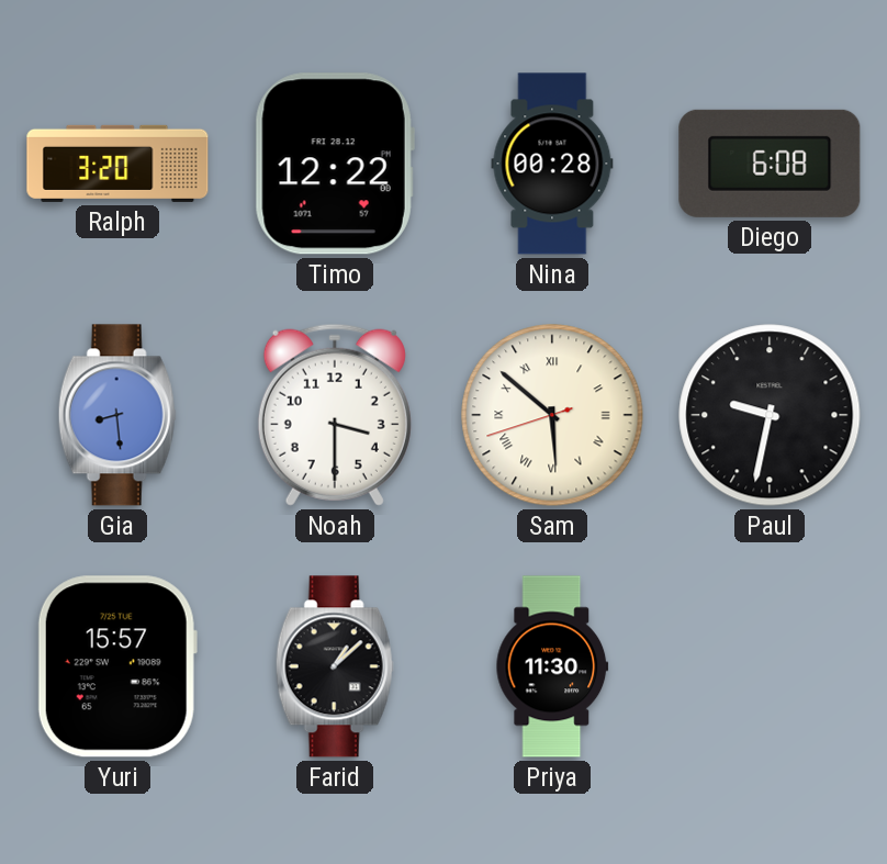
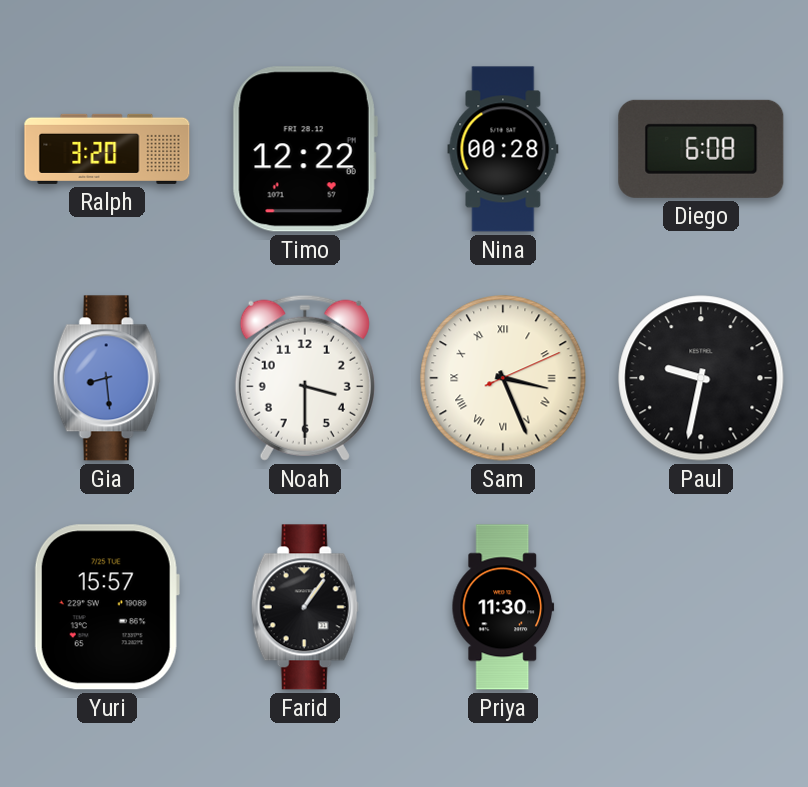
Sam: 5:51 -> 3:26
Farid: 1:08 -> 1:06
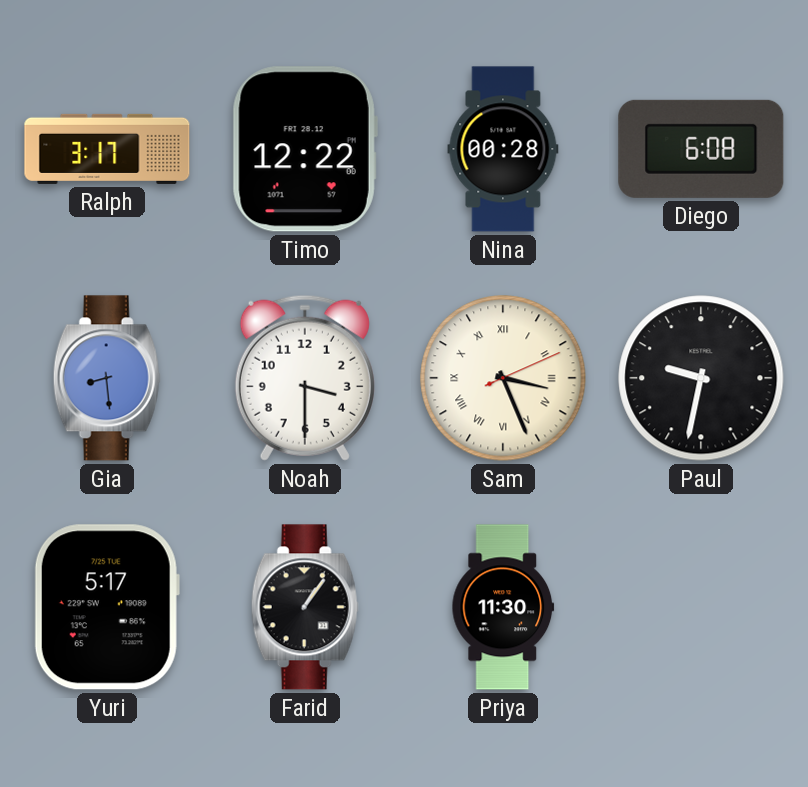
Ralph: 3:20 -> 3:17
Yuri: 15:57 -> 5:17
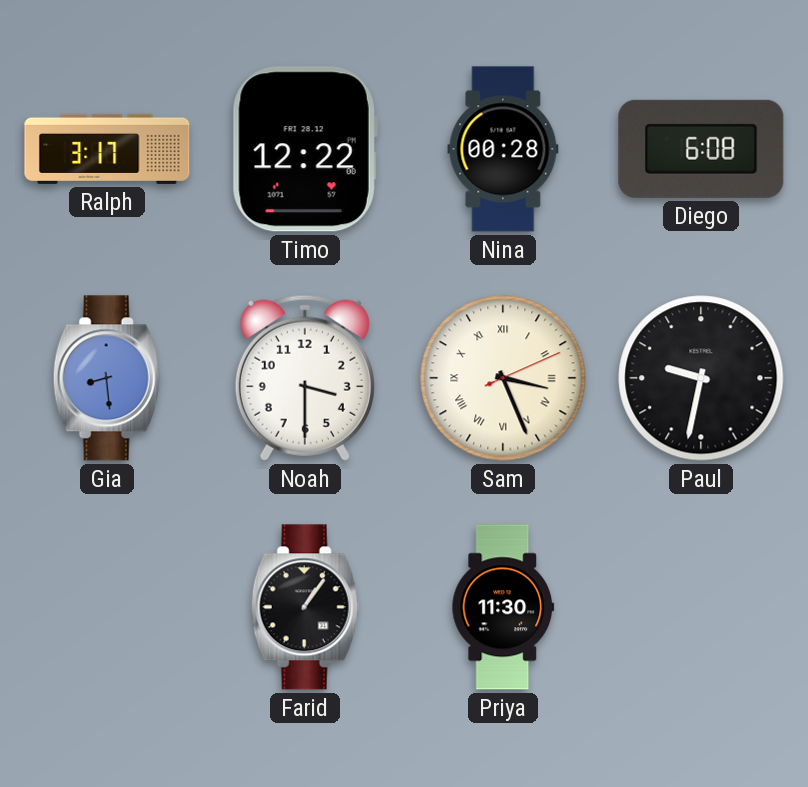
Yuri: 5:17 -> none
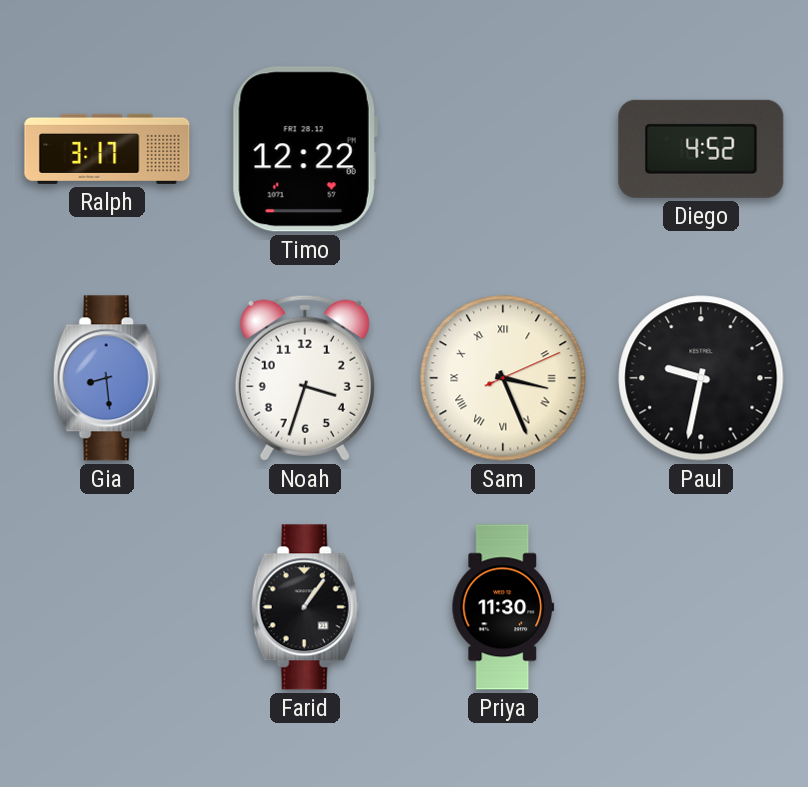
Nina: 00:28 -> none
Diego: 6:08 -> 4:52
Noah: 3:30 -> 3:33
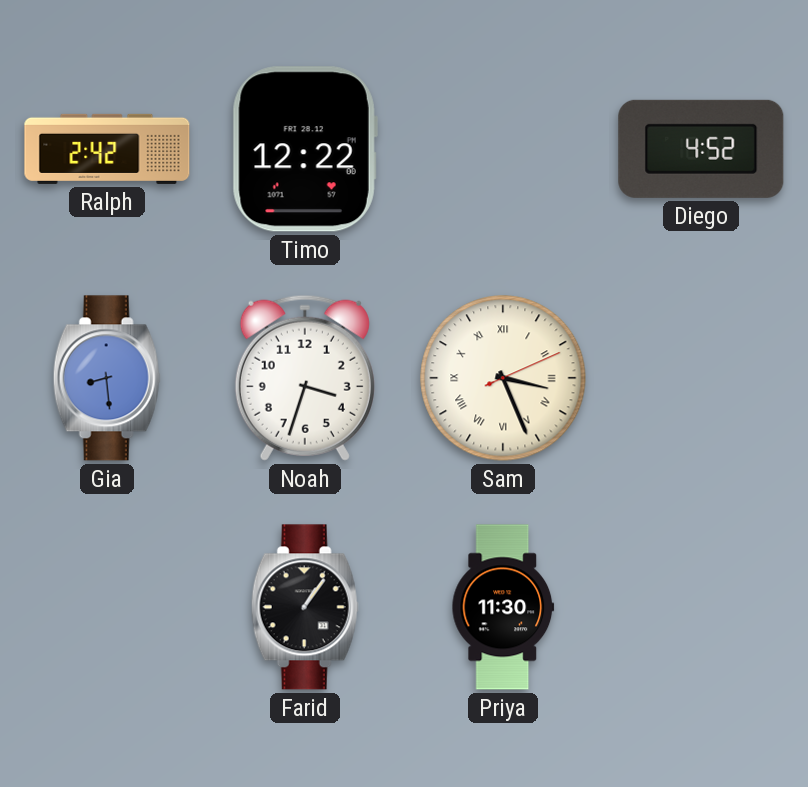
Ralph: 3:17 -> 2:42
Paul: 9:32 -> none
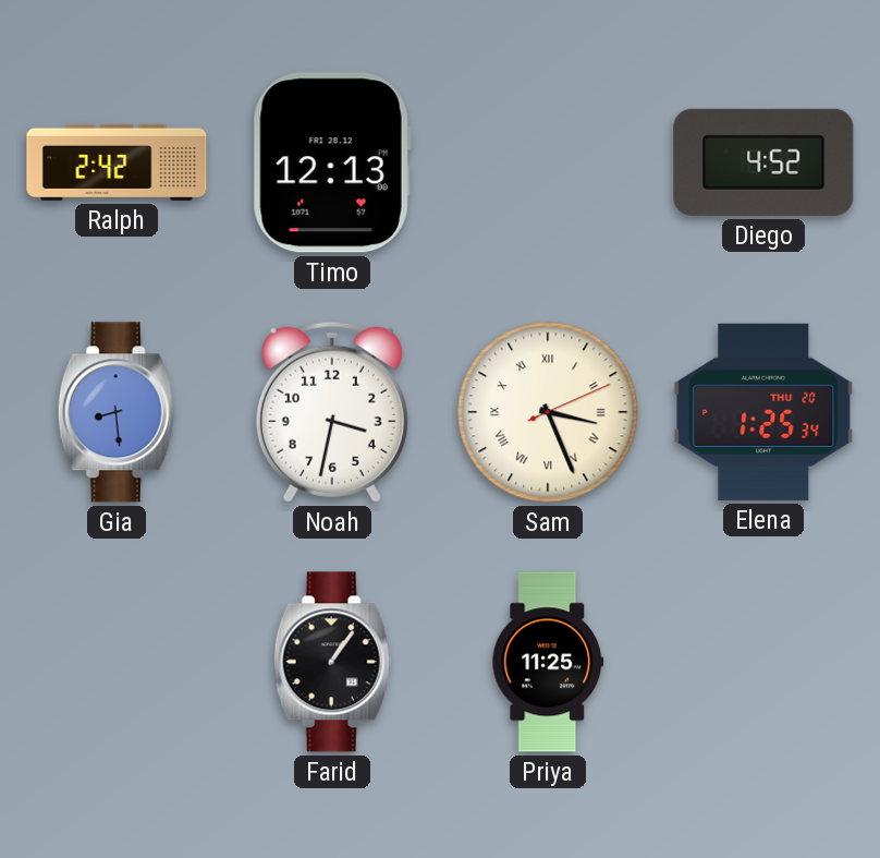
Timo: 12:22 -> 12:13
Noah: 3:33 -> 3:32
Elena: none -> 1:25
Priya: 11:30 -> 11:25
